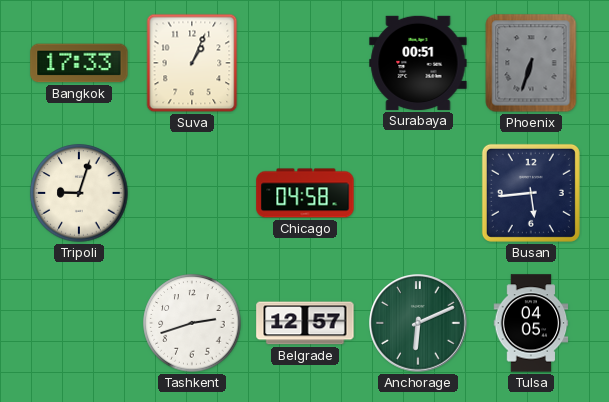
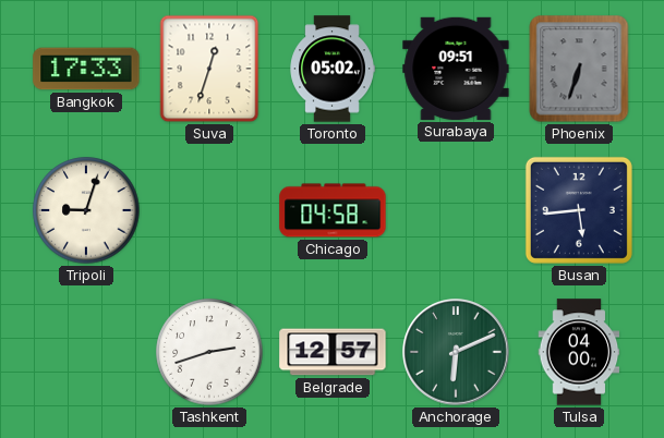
Suva: 1:04 -> 12:33
Toronto: none -> 05:02
Surabaya: 00:51 -> 09:51
Tulsa: 04:05 -> 04:00
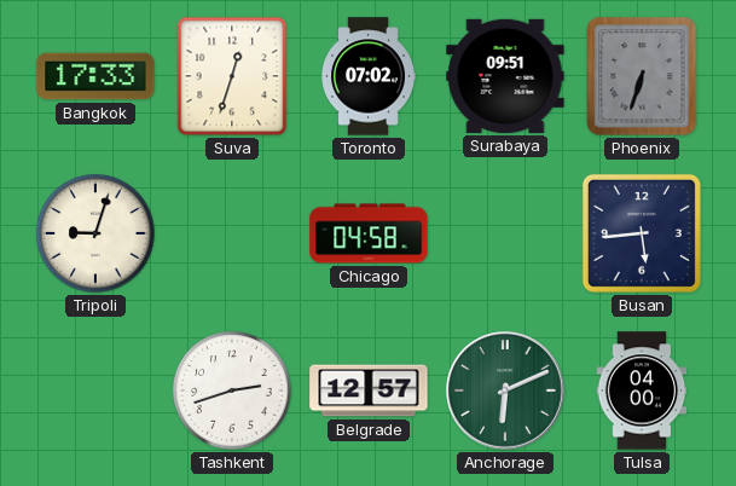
Toronto: 05:02 -> 07:02
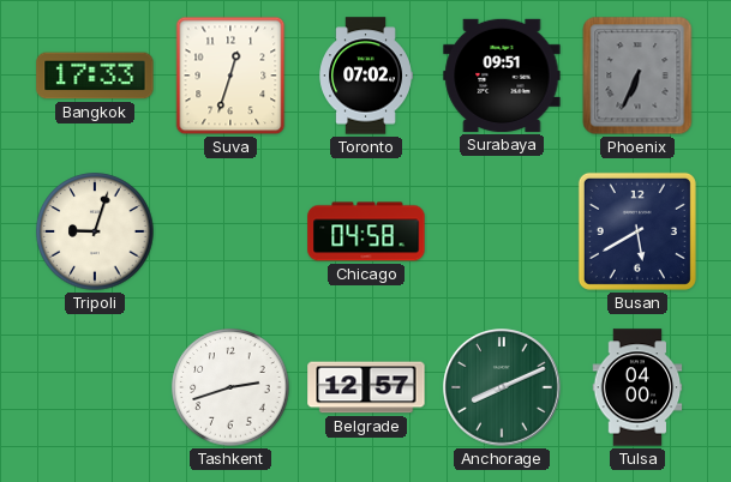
Phoenix: 6:33 -> 6:34
Busan: 5:44 -> 5:40
Anchorage: 6:11 -> 8:11
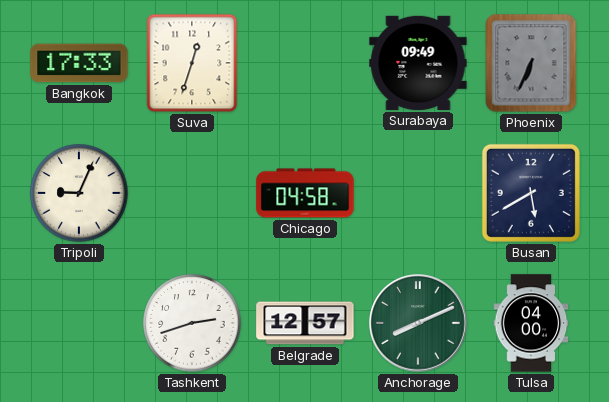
Toronto: 07:02 -> none
Surabaya: 09:51 -> 09:49
Tripoli: 9:03 -> 9:04
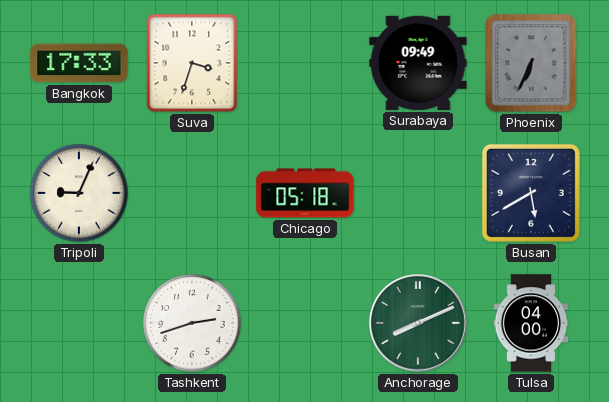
Suva: 12:33 -> 3:33
Chicago: 04:58 -> 05:18
Belgrade: 12:57 -> none
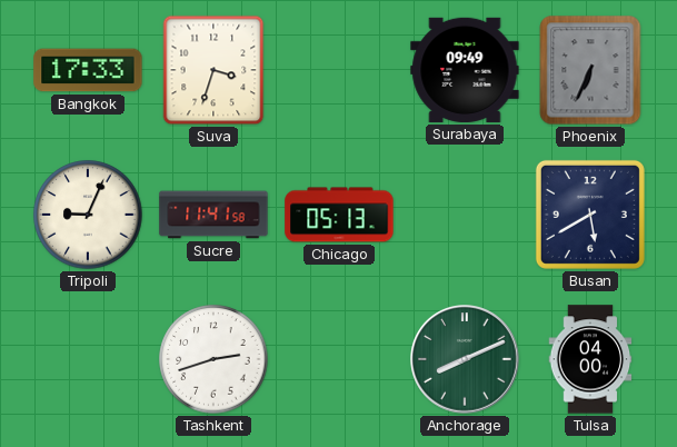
Sucre: none -> 11:41
Chicago: 05:18 -> 05:13
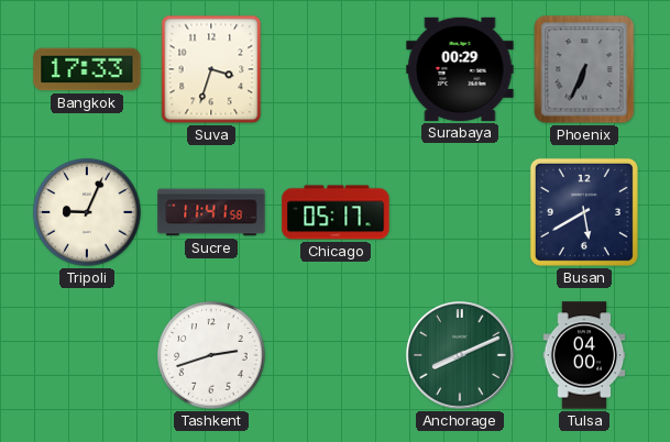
Surabaya: 09:49 -> 00:29
Chicago: 05:13 -> 05:17
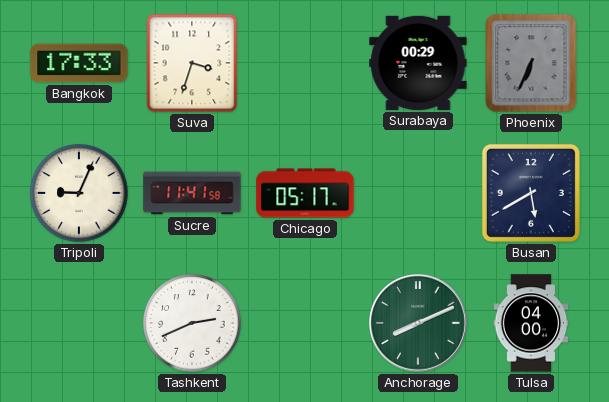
Tashkent: 2:42 -> 2:41
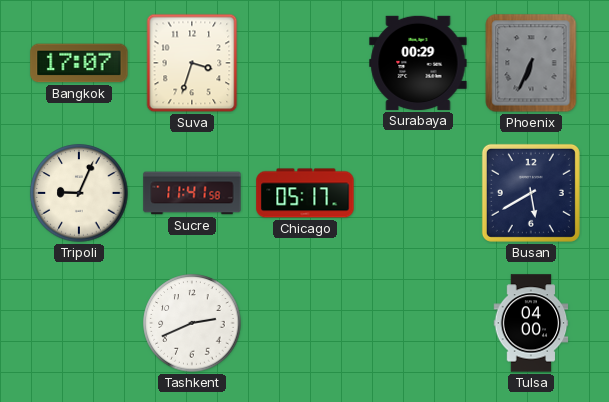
Bangkok: 17:33 -> 17:07
Anchorage: 8:11 -> none
